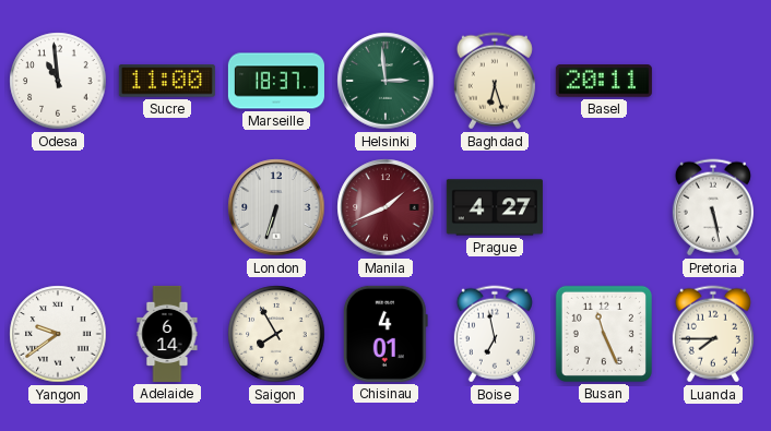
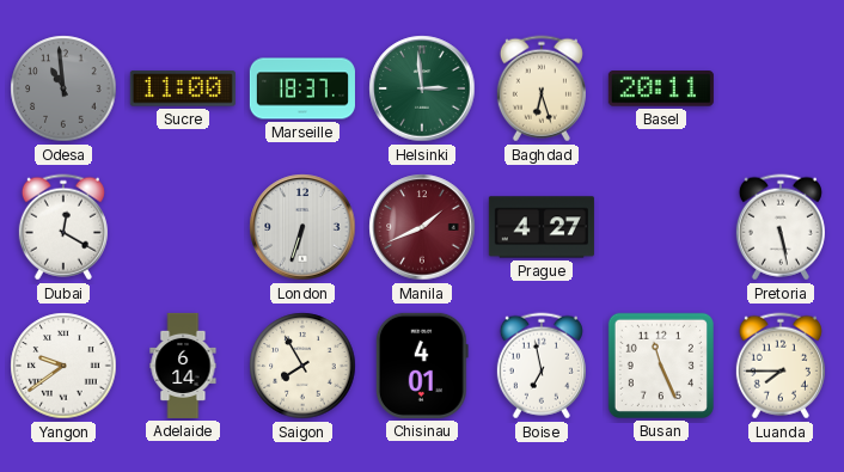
Odesa dial: white -> grey
Dubai: none -> 12:20
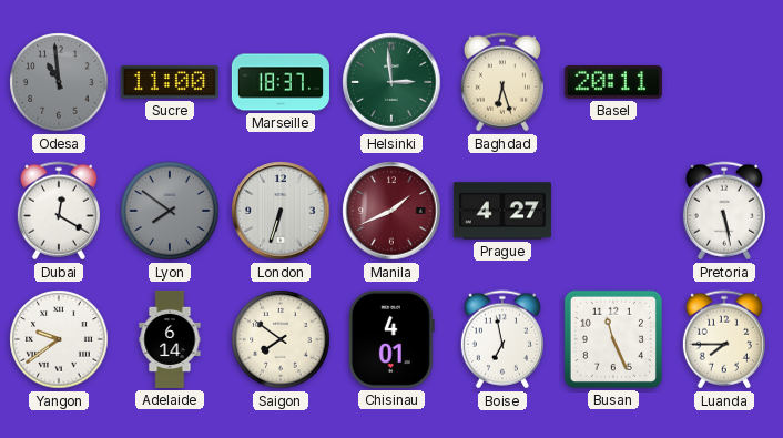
Lyon: none -> 7:51
Saigon: 7:55 -> 7:51
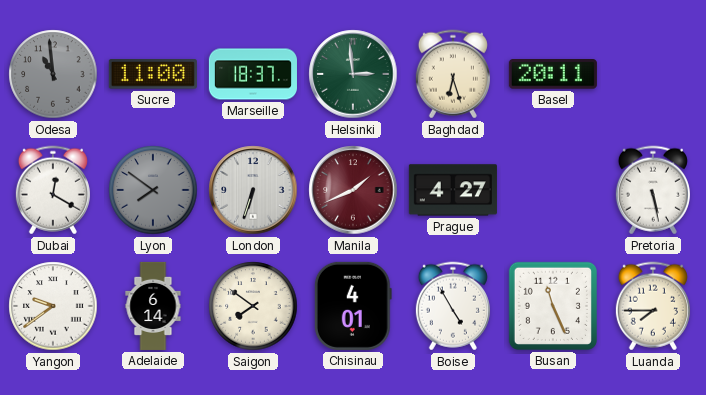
Boise: 6:58 -> 4:55
